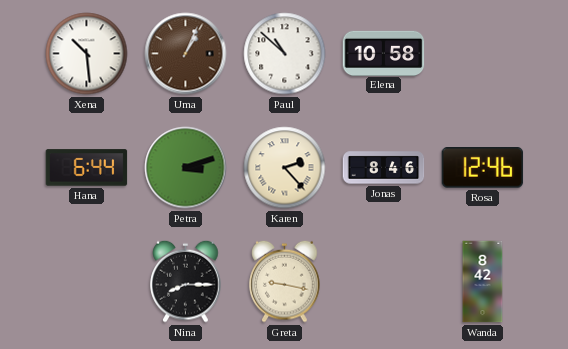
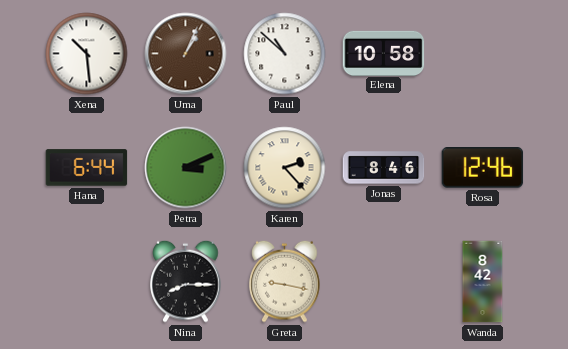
Petra: 3:12 -> 3:11
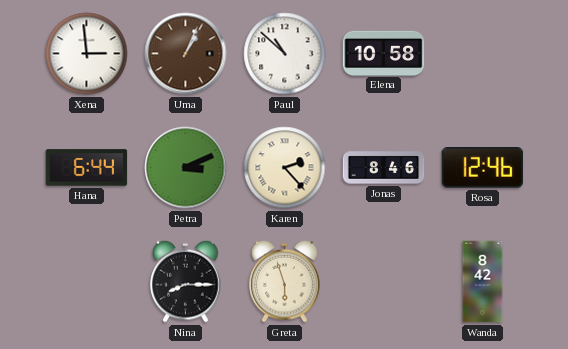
Xena: 10:29 -> 2:59
Greta: 9:17 -> 5:57
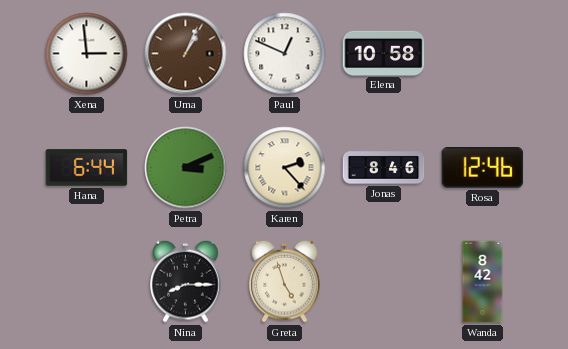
Paul: 10:52 -> 12:49
Greta: 5:57 -> 4:57
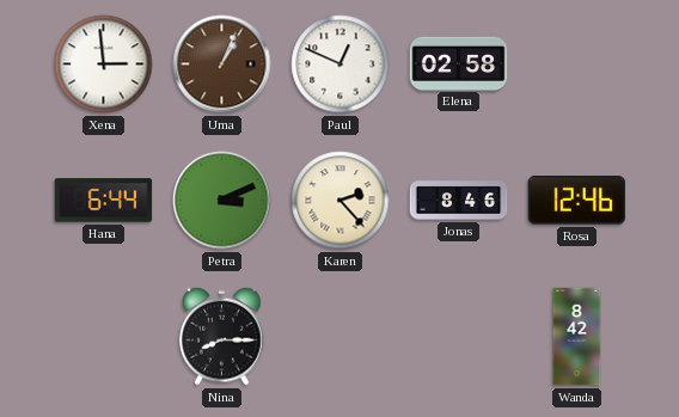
Elena: 10:58 -> 02:58
Greta: 4:57 -> none
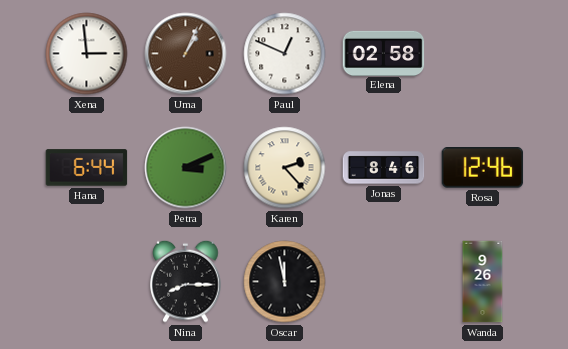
Oscar: none -> 11:58
Wanda: 8:42 -> 9:26
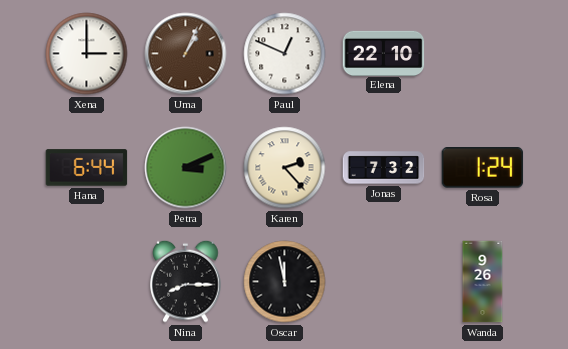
Xena: 2:59 -> 3:00
Elena: 02:58 -> 22:10
Jonas: 8:46 -> 7:32
Rosa: 12:46 -> 1:24
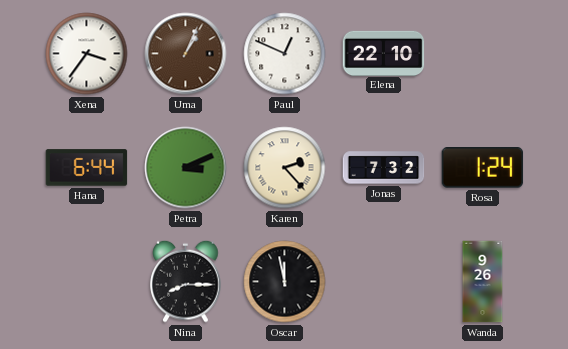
Xena: 3:00 -> 3:36
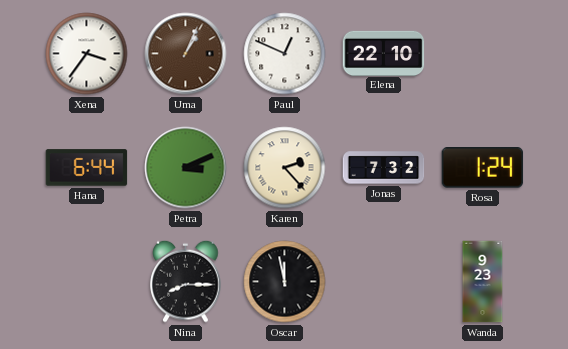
Wanda: 9:26 -> 9:23
